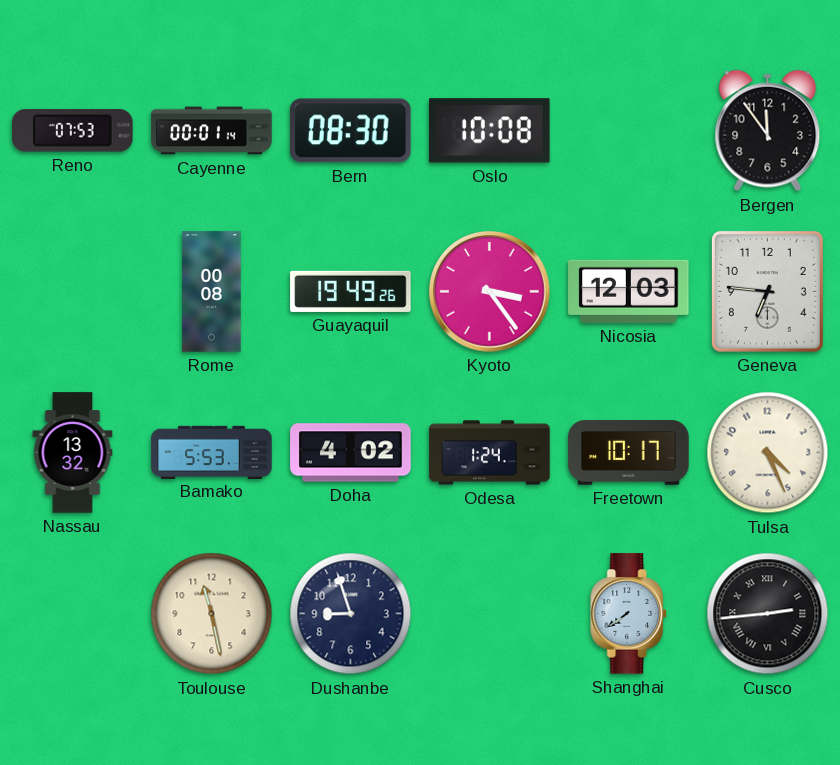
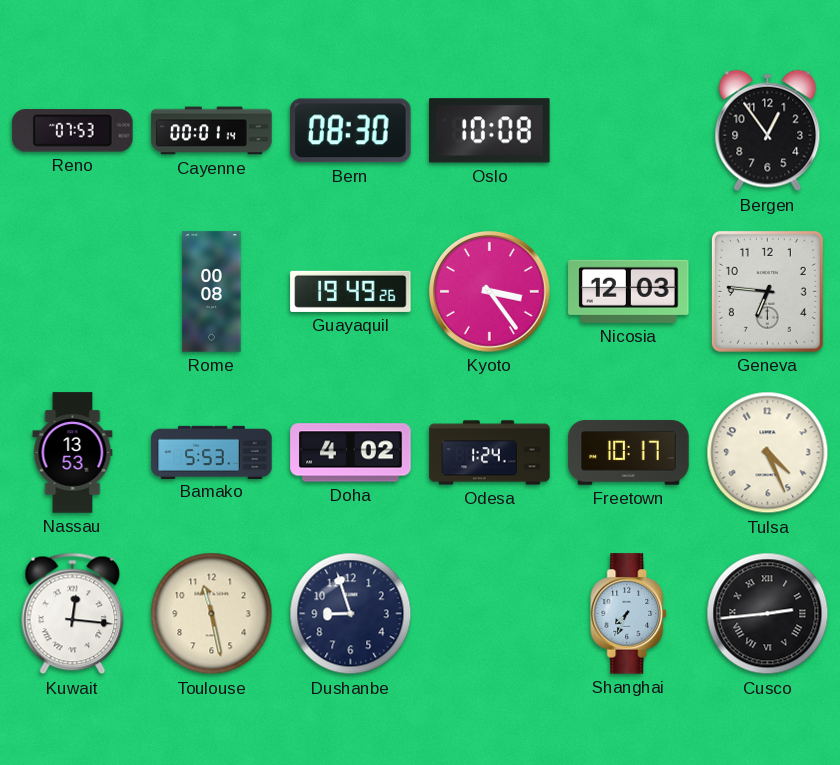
Bergen: 11:54 -> 12:54
Nassau: 13:32 -> 13:53
Kuwait: none -> 12:16
Shanghai: 7:39 -> 7:34
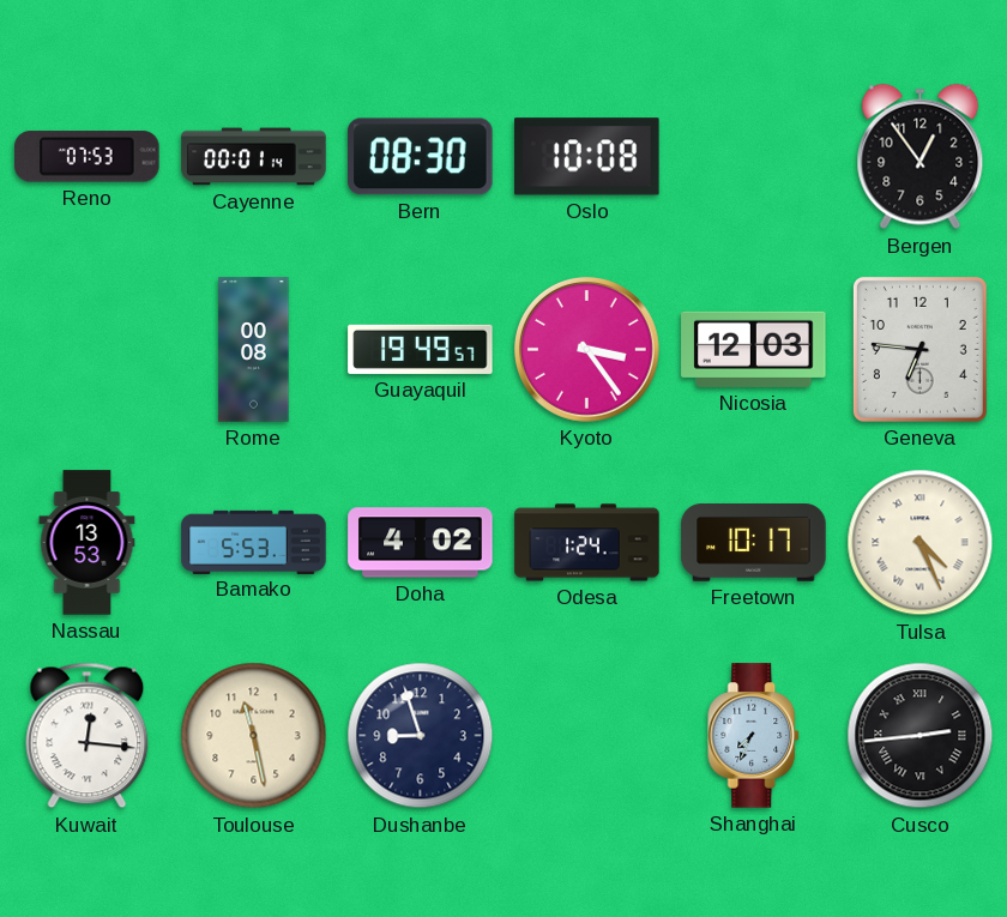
Guayaquil: 19:49:26 -> 19:49:57
Tulsa numerals: Arabic -> Roman
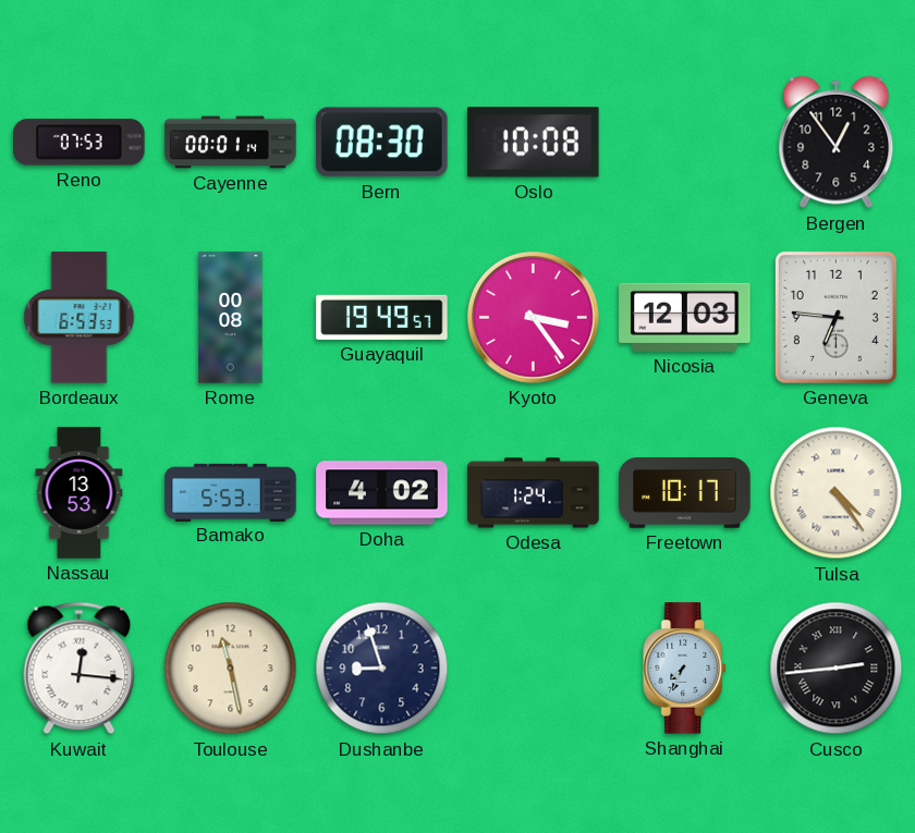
Bordeaux: none -> 6:53
Tulsa: 4:26 -> 4:24
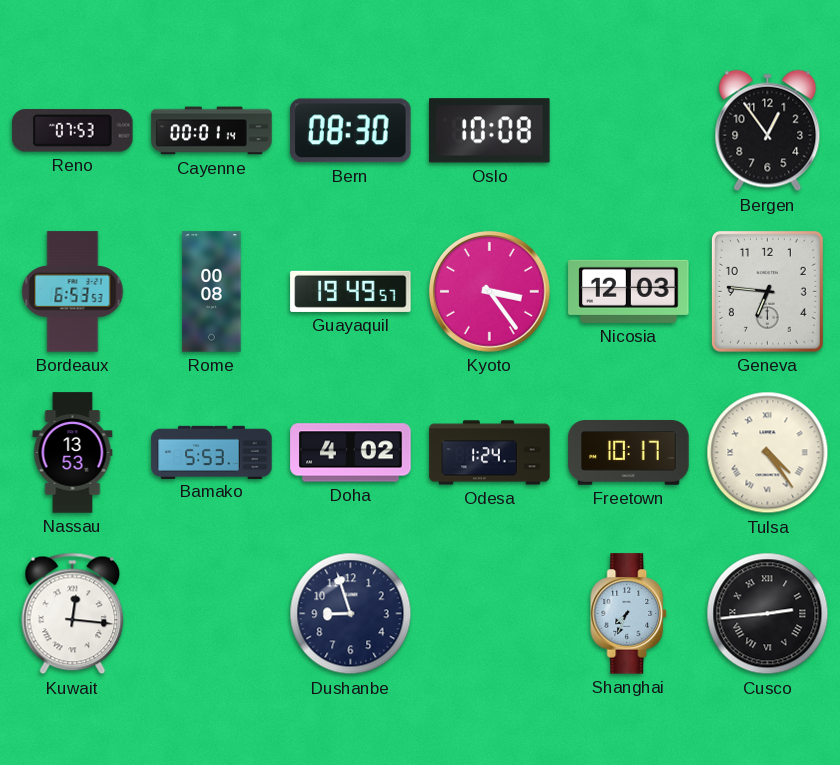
Toulouse: 11:28 -> none
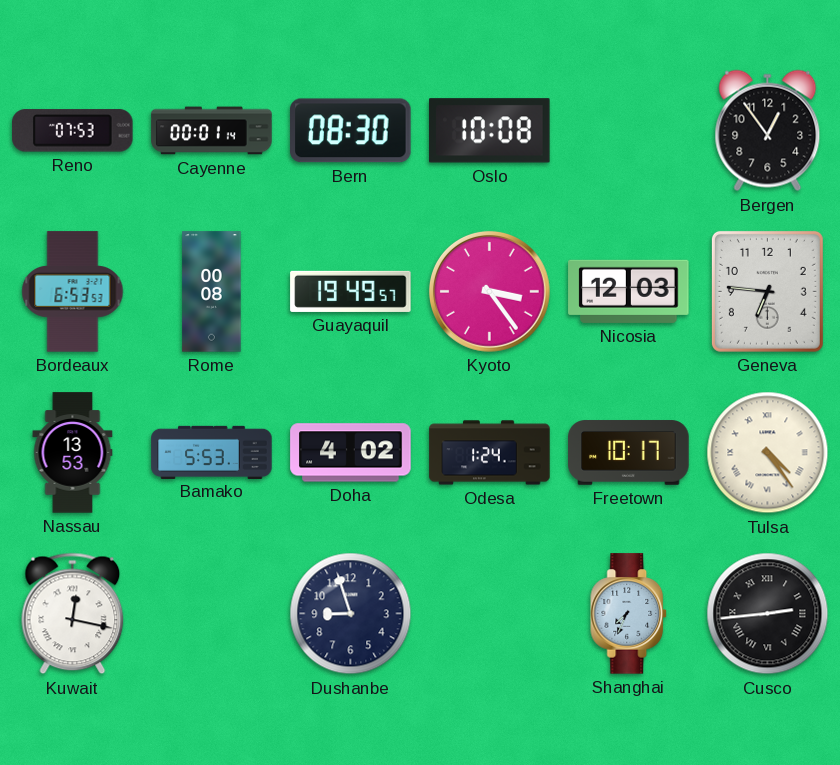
Kuwait: 12:16 -> 12:17
